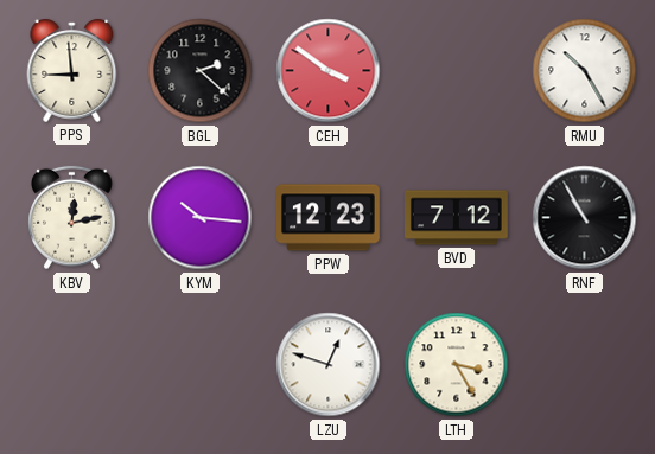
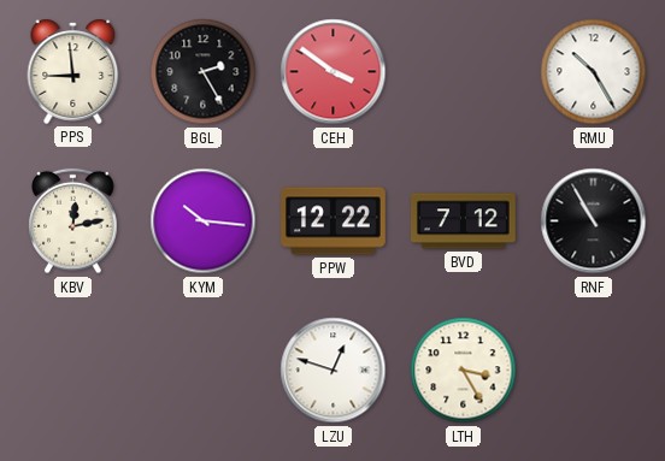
BGL: 2:22 -> 2:25
PPW: 12:23 -> 12:22
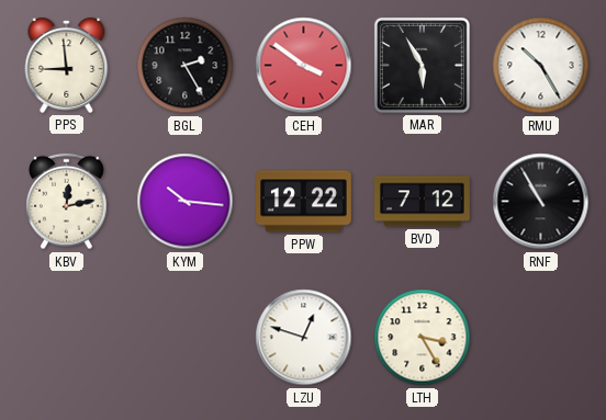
MAR: none -> 5:55
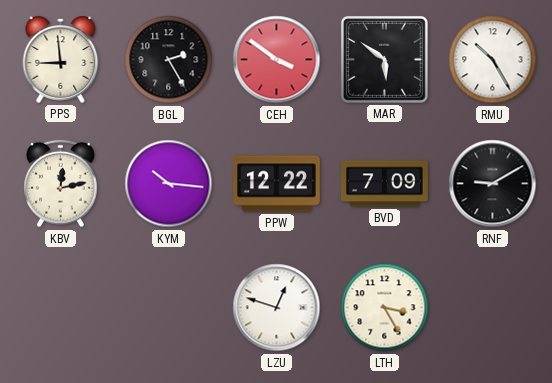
MAR: 5:55 -> 5:51
BVD: 7:12 -> 7:09
RNF: 10:55 -> 9:10
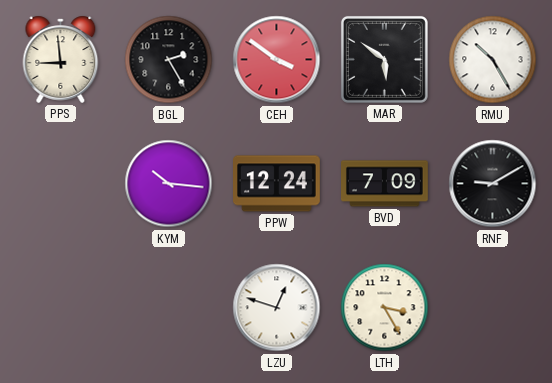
KBV: 12:13 -> none
PPW: 12:22 -> 12:24
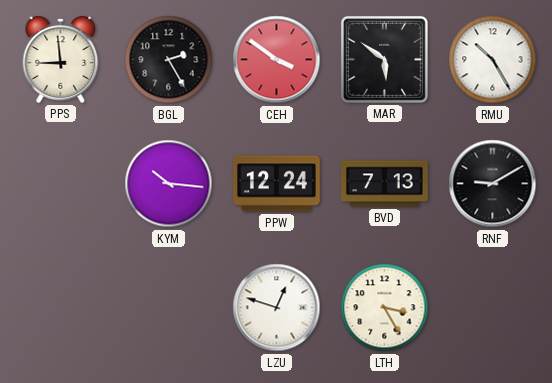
BVD: 7:09 -> 7:13
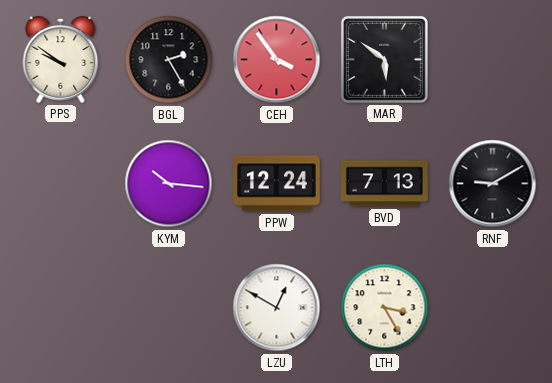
PPS: 8:59 -> 9:51
CEH: 3:51 -> 3:54
RMU: 10:25 -> none
LZU: 12:48 -> 12:50
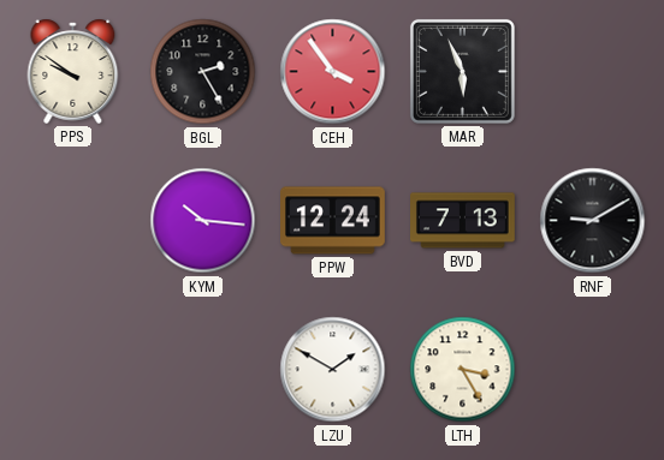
MAR: 5:51 -> 5:56
LZU: 12:50 -> 1:50
